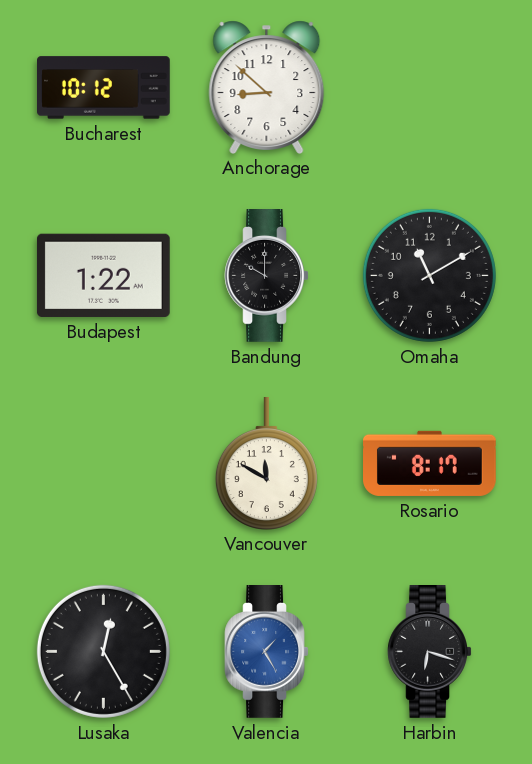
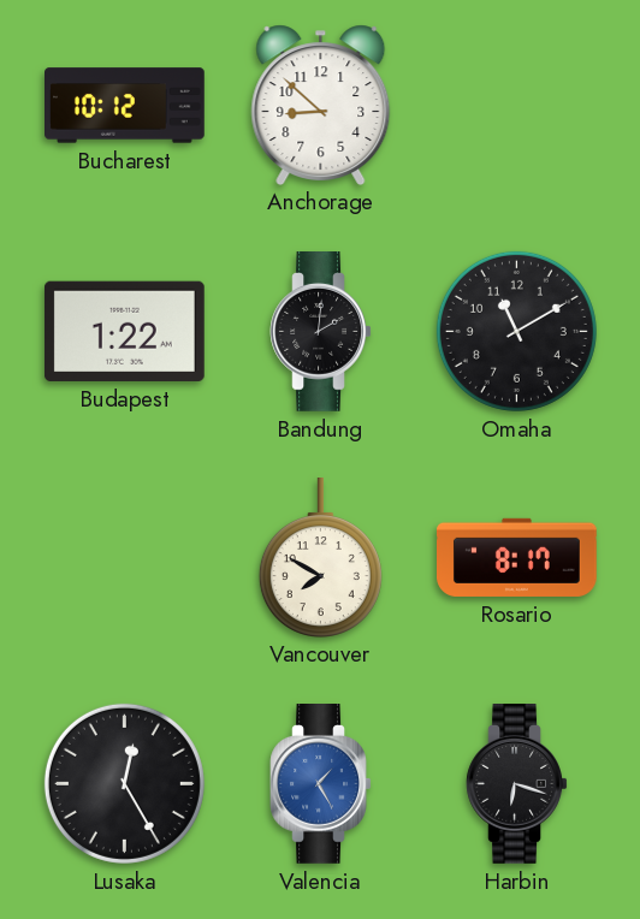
Bandung: 10:00 -> 2:01
Vancouver: 11:50 -> 7:50
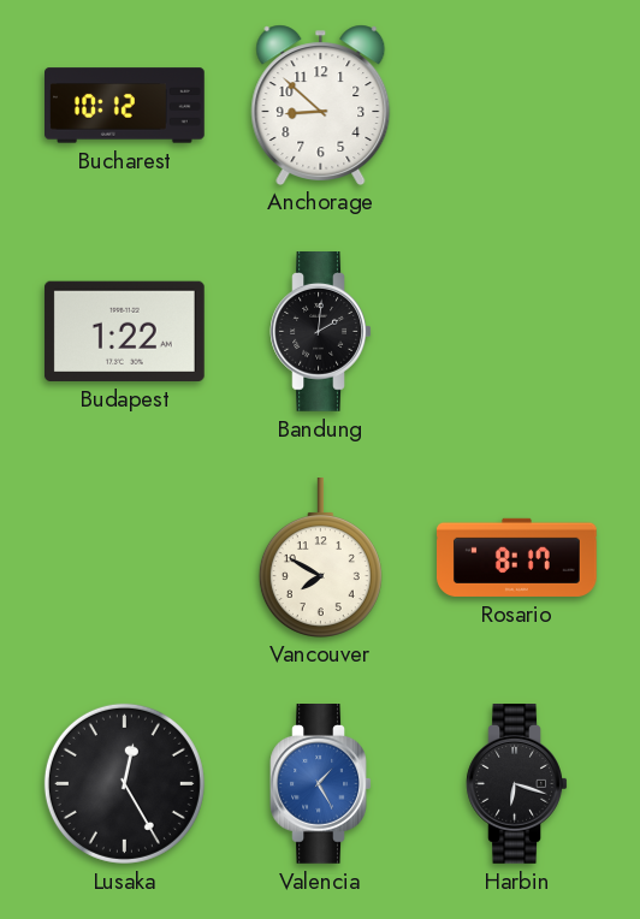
Omaha: 11:10 -> none
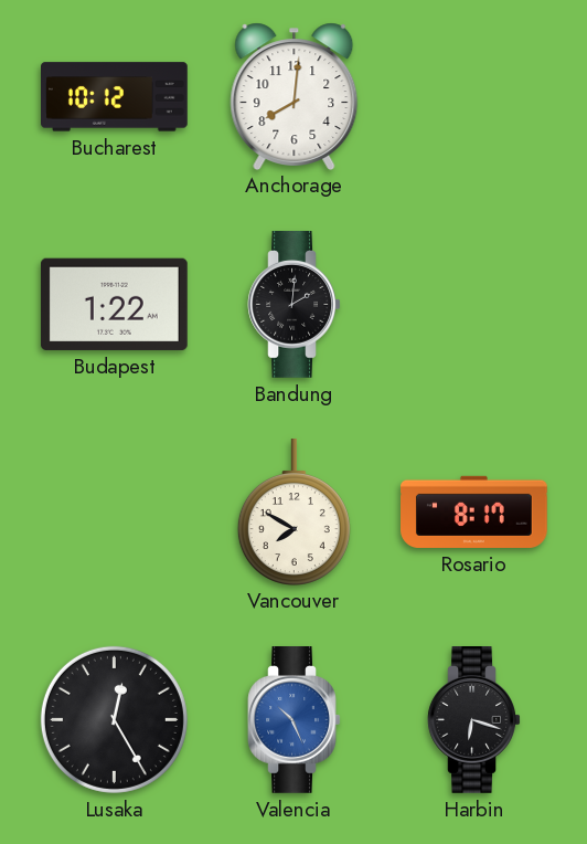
Anchorage: 8:52 -> 8:01
Valencia: 1:25 -> 10:26
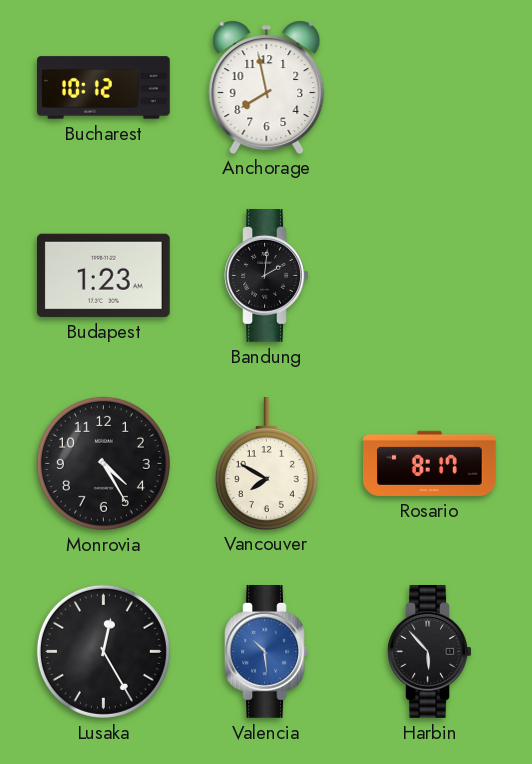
Anchorage: 8:01 -> 7:58
Budapest: 1:22 -> 1:23
Monrovia: none -> 4:25
Valencia: 10:26 -> 10:29
Harbin: 6:18 -> 5:53
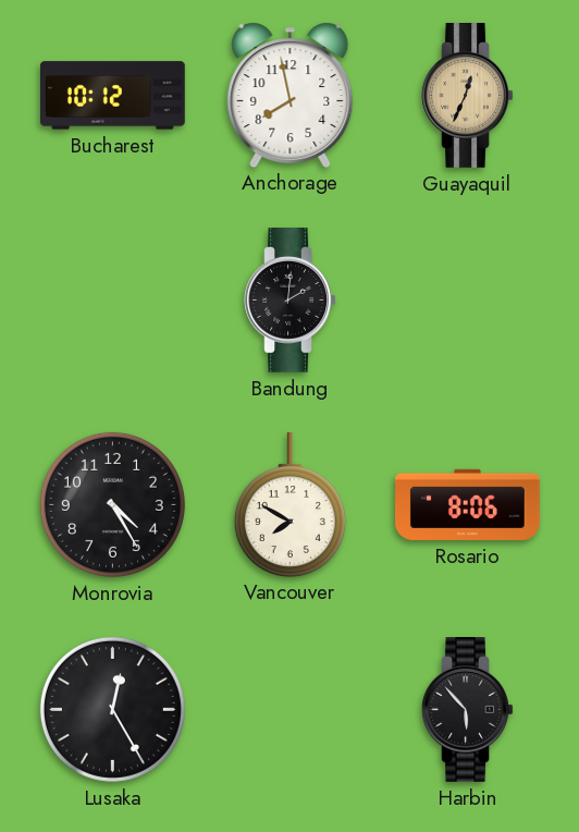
Guayaquil: none -> 12:34
Budapest: 1:23 -> none
Rosario: 8:17 -> 8:06
Valencia: 10:29 -> none
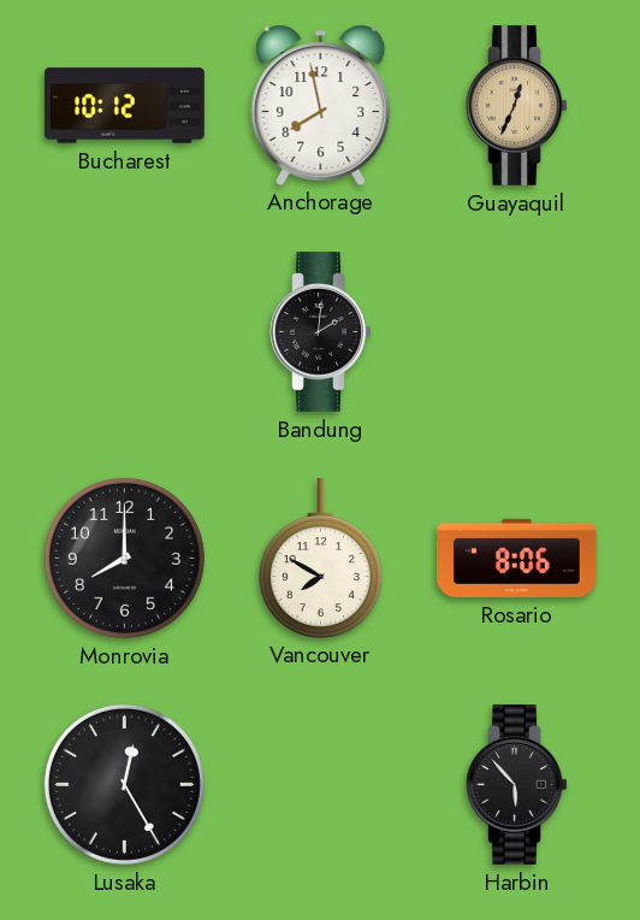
Monrovia: 4:25 -> 8:00
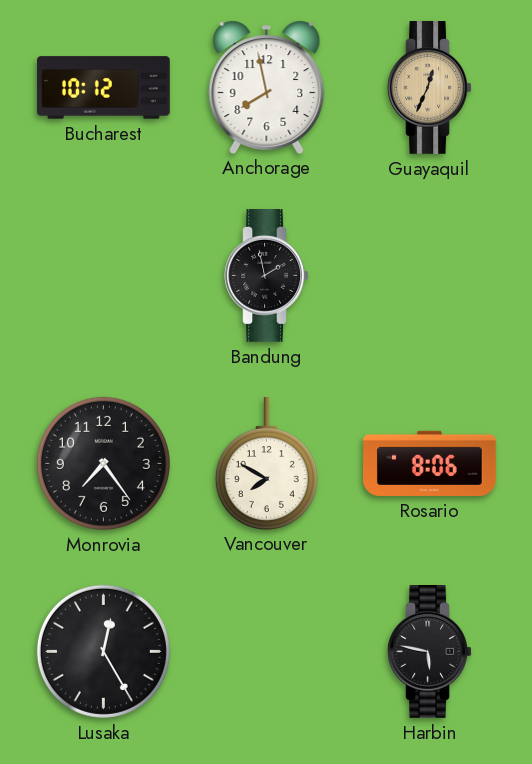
Bandung: 2:01 -> 1:58
Monrovia: 8:00 -> 7:24
Harbin: 5:53 -> 5:47
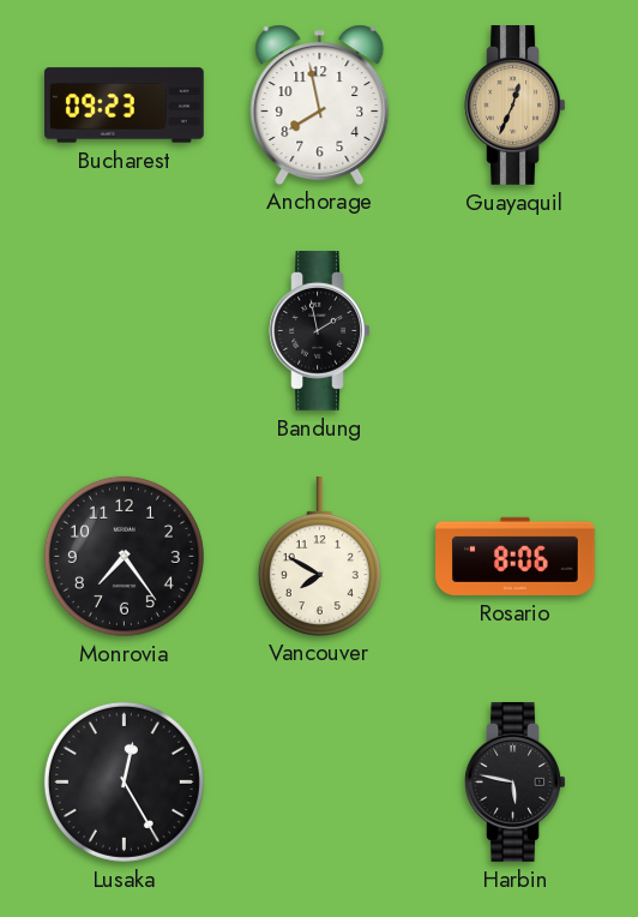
Bucharest: 10:12 -> 09:23
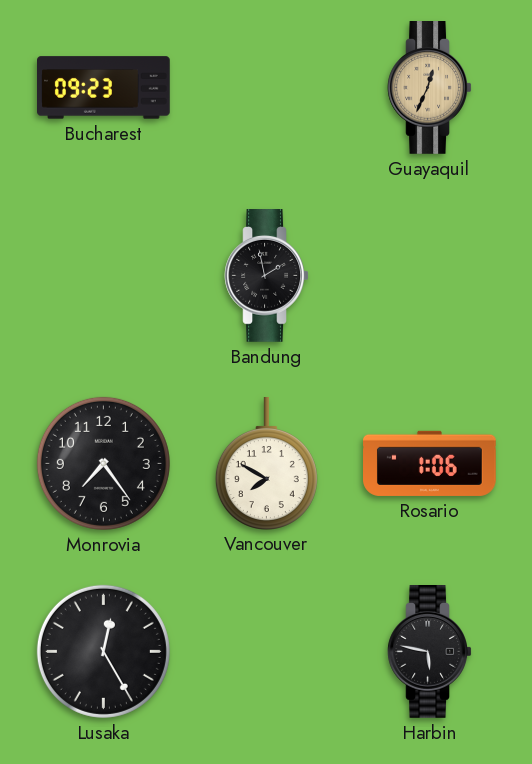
Anchorage: 7:58 -> none
Rosario: 8:06 -> 1:06
